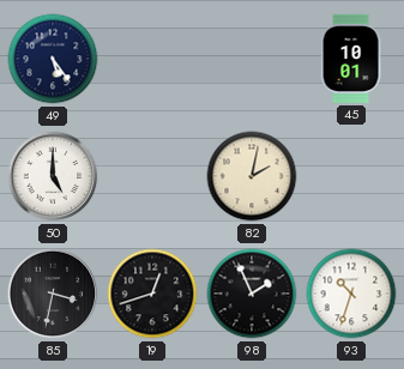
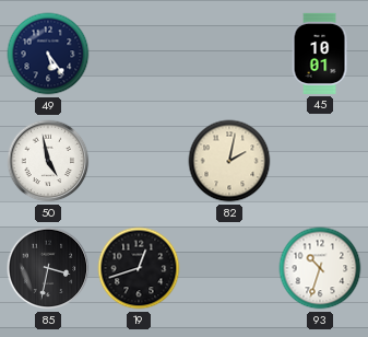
50: 5:00 -> 4:58
98: 1:56 -> none
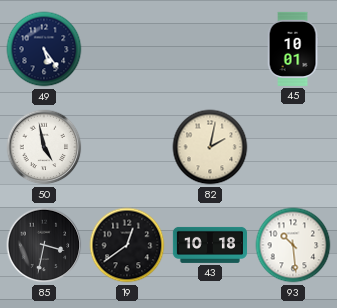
19: 12:42 -> 12:39
43: none -> 10:18
93: 10:33 -> 10:29
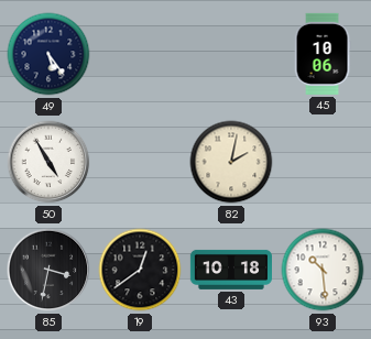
45: 10:01 -> 10:06
50: 4:58 -> 4:55
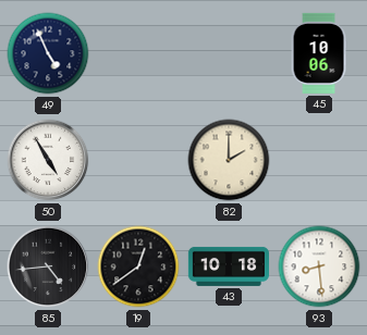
49: 5:24 -> 4:56
82: 2:02 -> 2:00
85: 3:32 -> 4:44
93: 10:29 -> 8:29
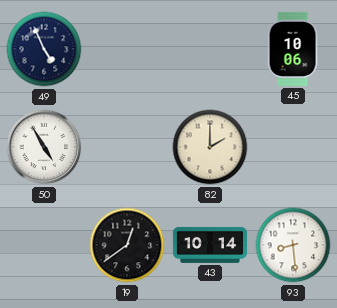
85: 4:44 -> none
43: 10:18 -> 10:14
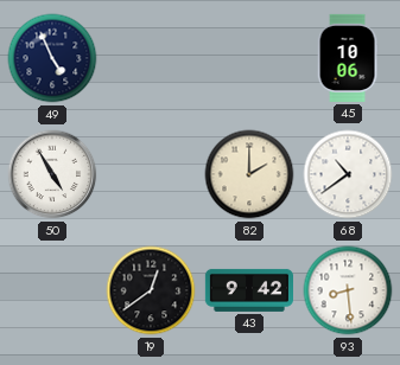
68: none -> 10:39
43: 10:14 -> 9:42
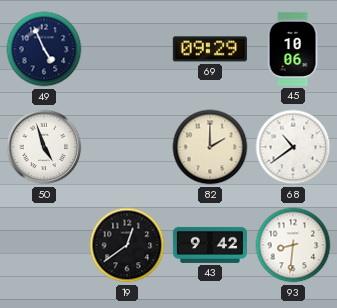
69: none -> 09:29
50: 4:55 -> 4:57
93: 8:29 -> 8:31
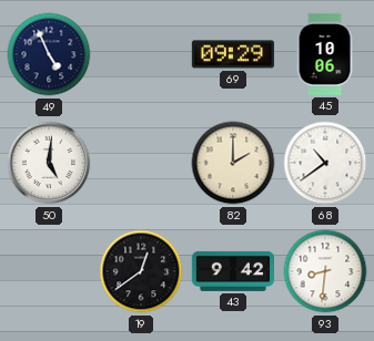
50: 4:57 -> 5:01
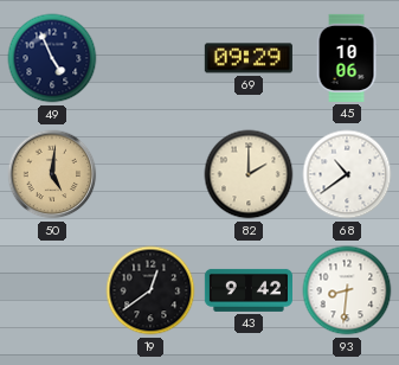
50 dial: white -> champagne
